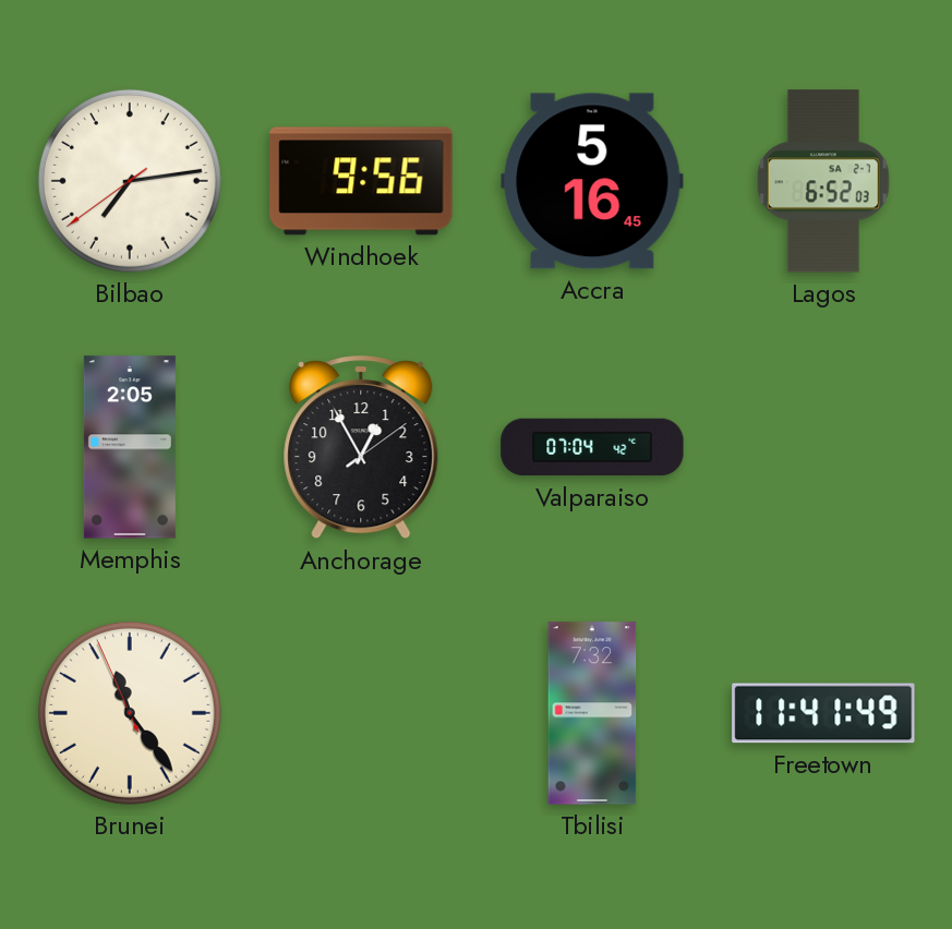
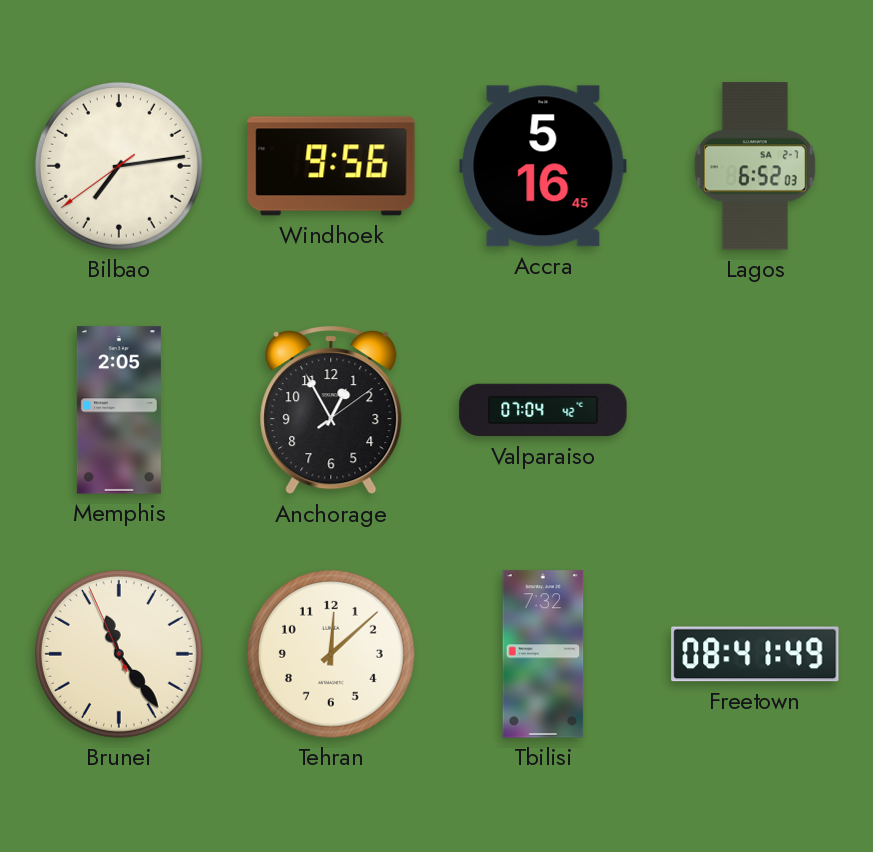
Tehran: none -> 12:08
Freetown: 11:41 -> 08:41
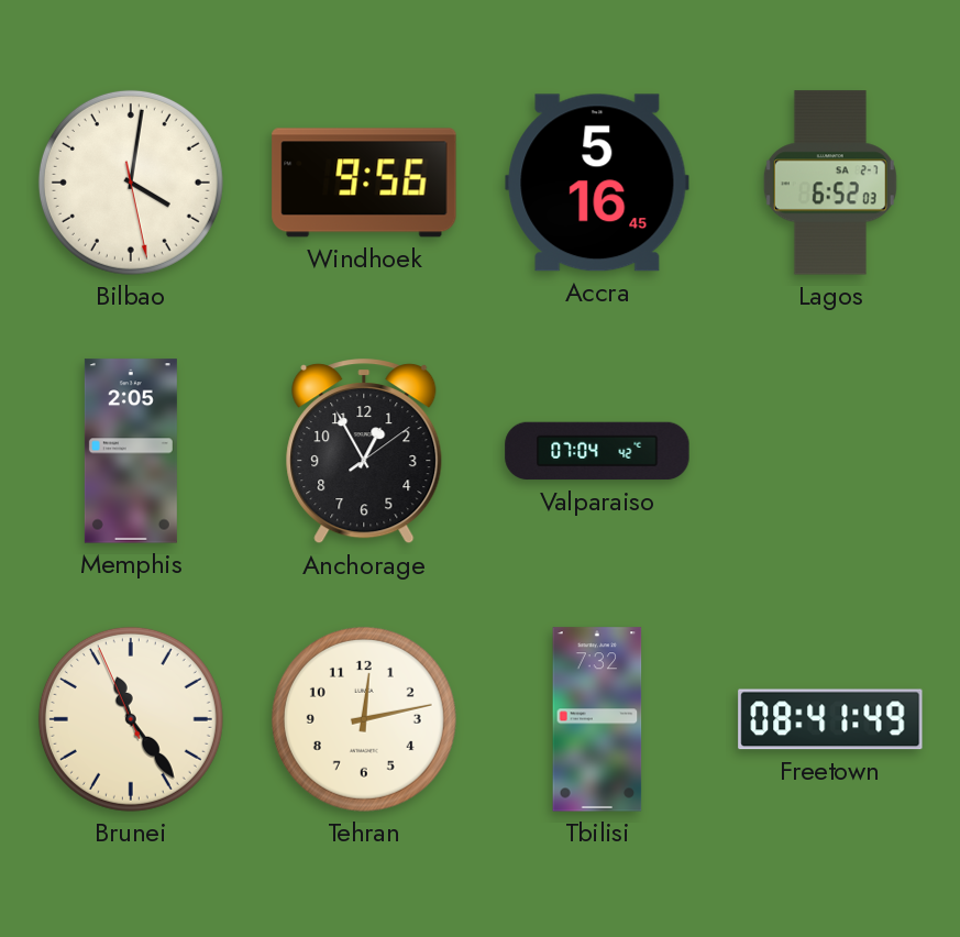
Bilbao: 7:13 -> 4:01
Tehran: 12:08 -> 12:13
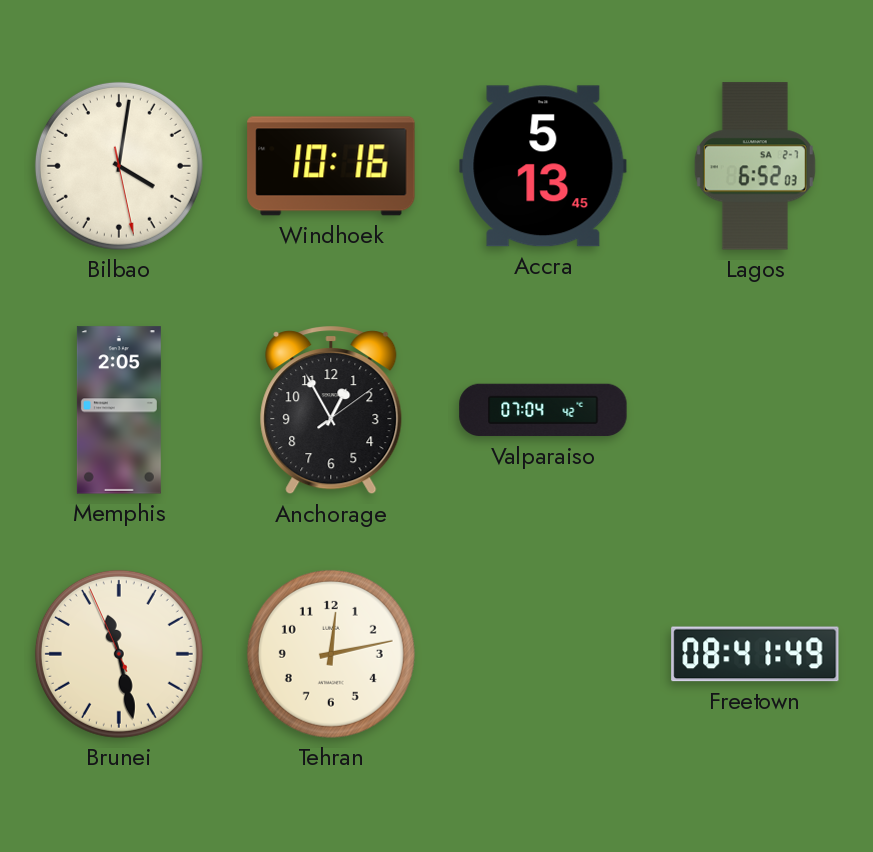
Windhoek: 9:56 -> 10:16
Accra: 5:16 -> 5:13
Brunei: 11:23 -> 11:27
Tbilisi: 7:32 -> none
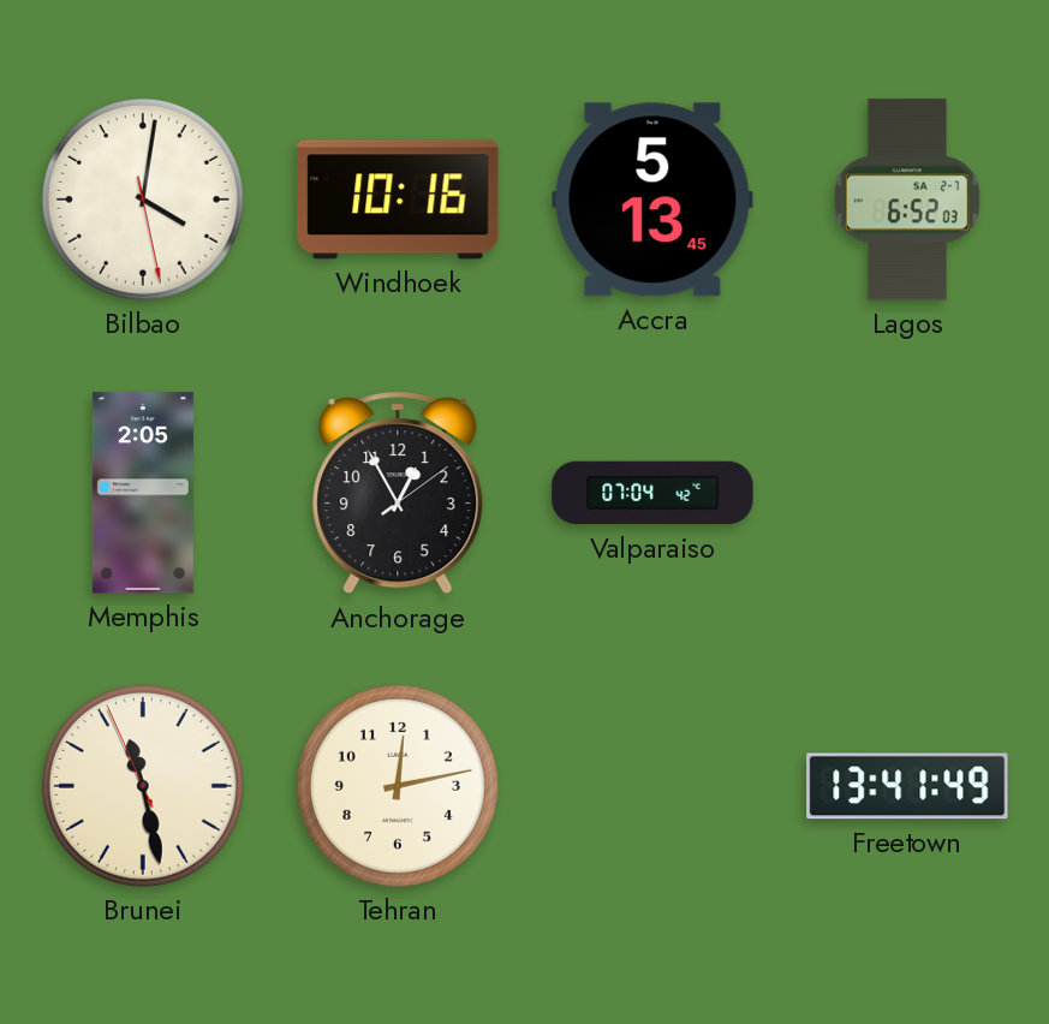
Freetown: 08:41 -> 13:41
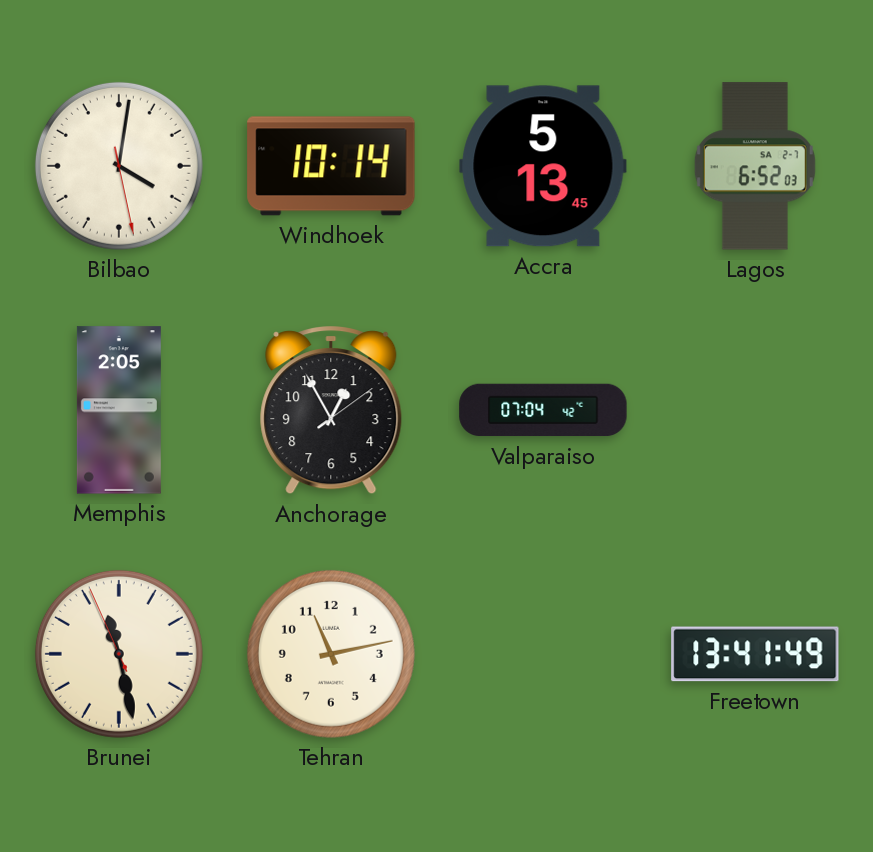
Windhoek: 10:16 -> 10:14
Tehran: 12:13 -> 11:13
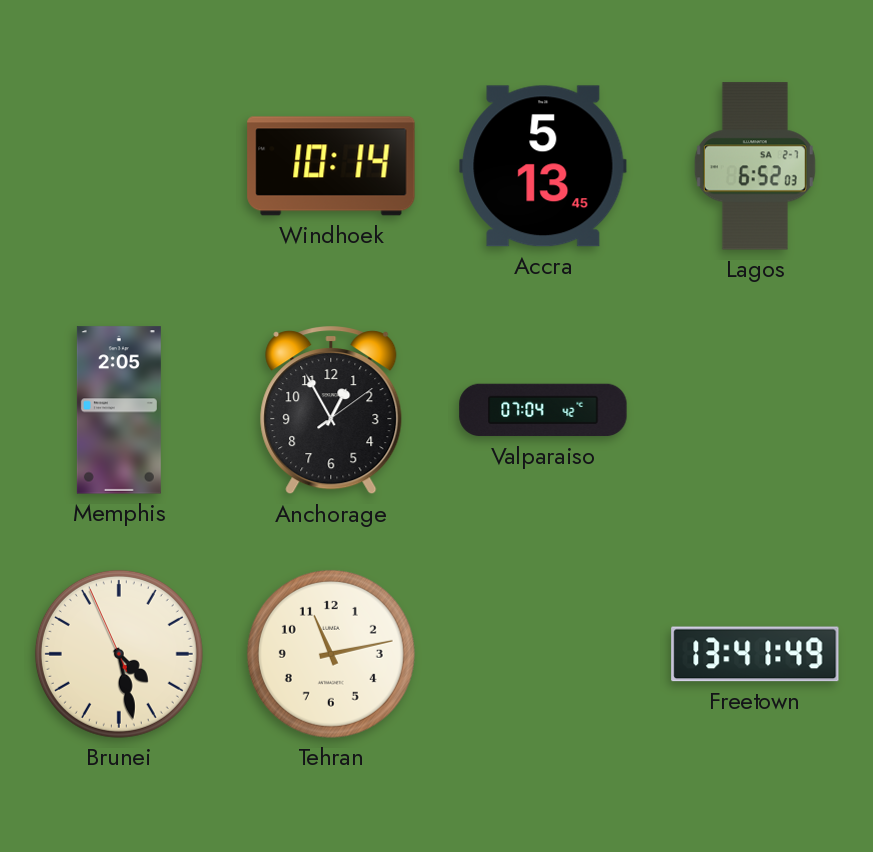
Bilbao: 4:01 -> none
Brunei: 11:27 -> 4:27
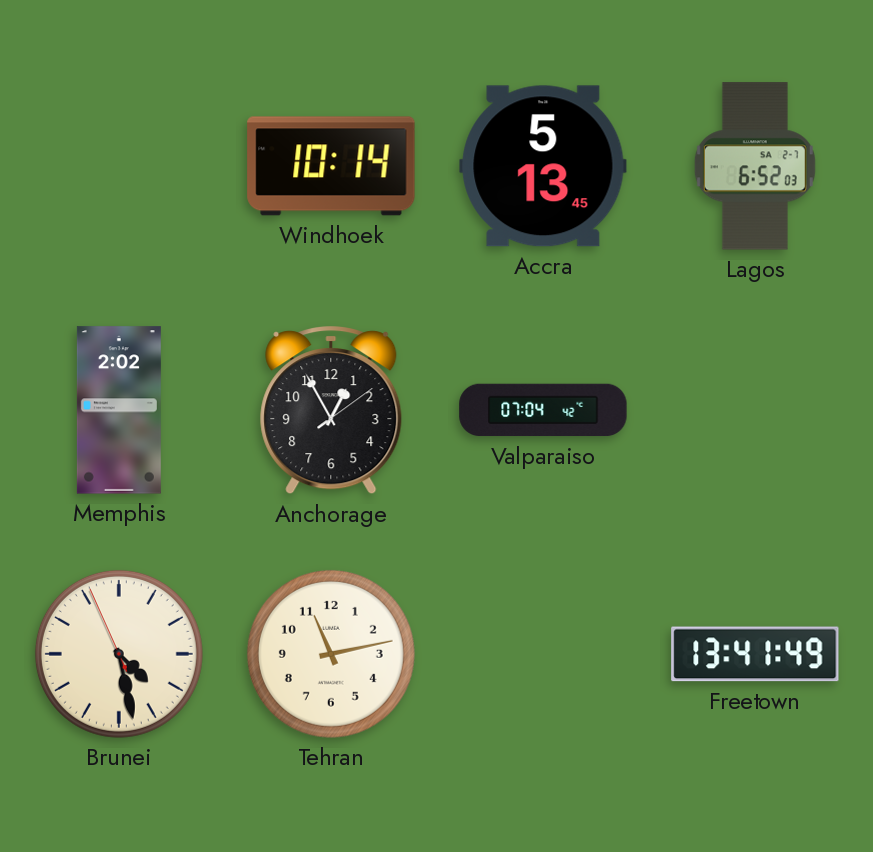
Memphis: 2:05 -> 2:02
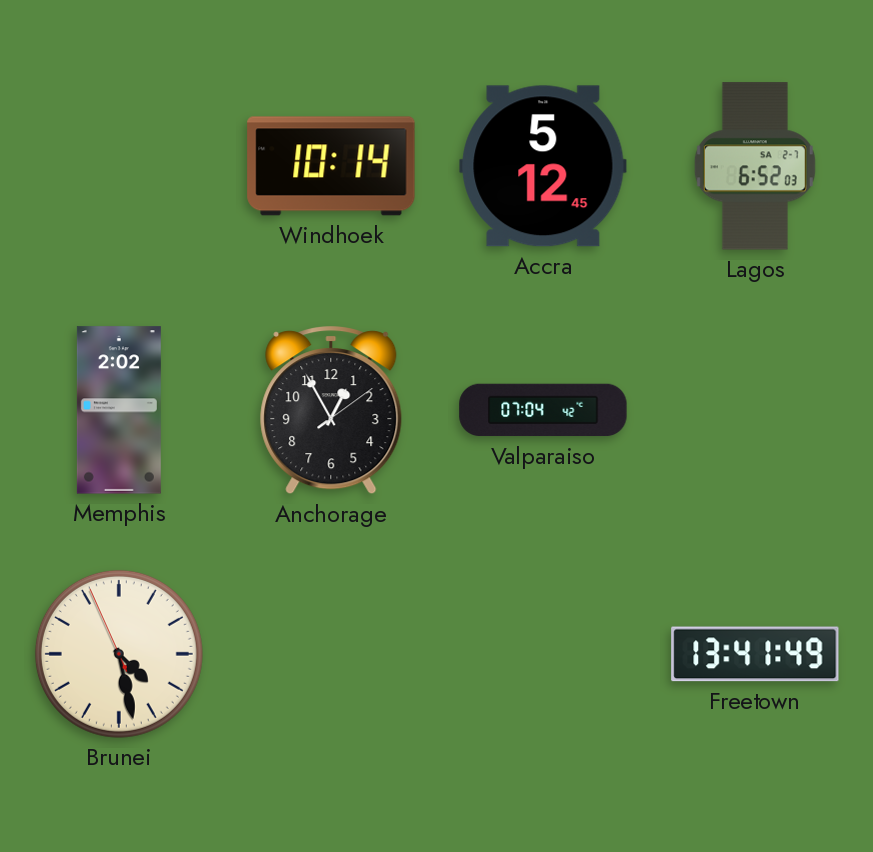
Accra: 5:13 -> 5:12
Tehran: 11:13 -> none
